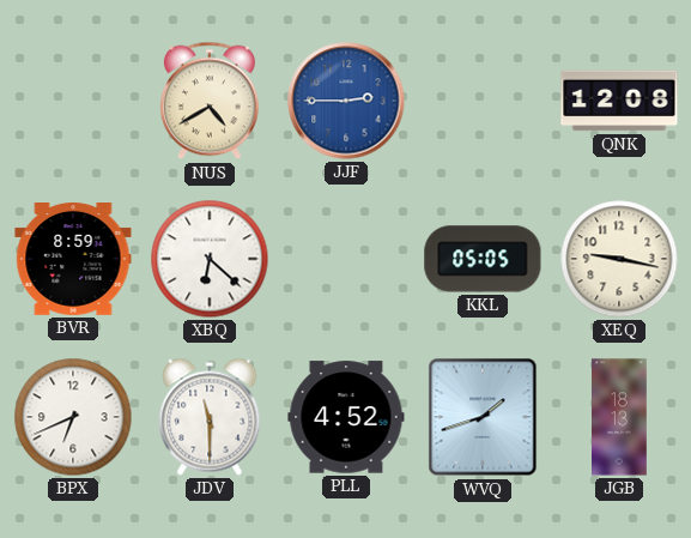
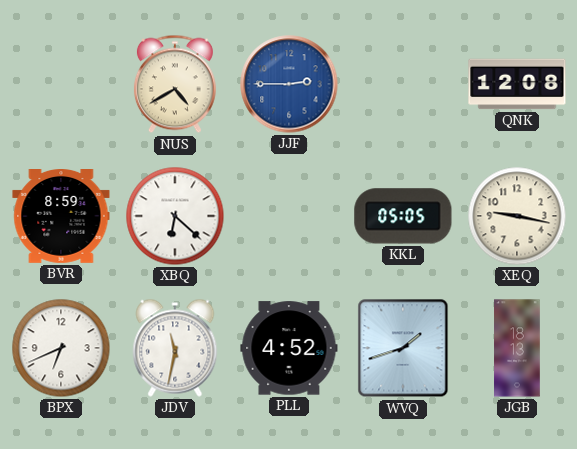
JDV: 11:30 -> 11:32
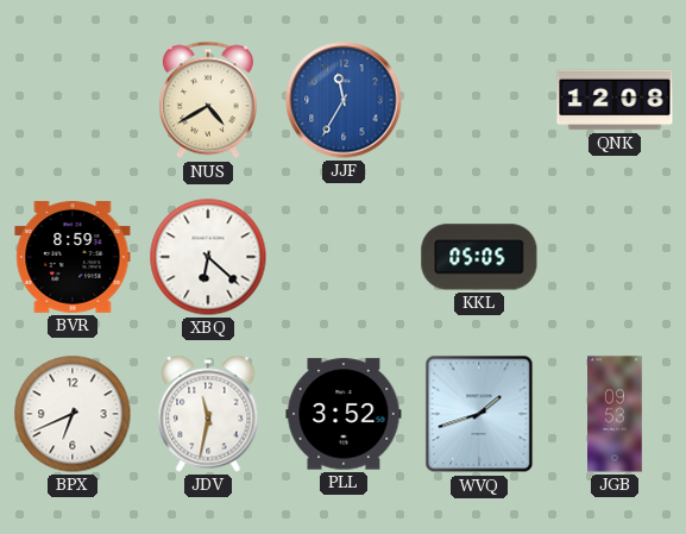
JJF: 2:45 -> 11:35
XEQ: 9:17 -> none
PLL: 4:52 -> 3:52
JGB: 18:13 -> 09:53
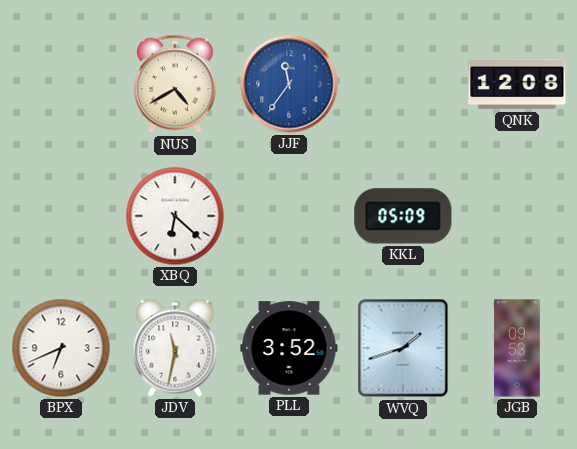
JJF: 11:35 -> 11:36
BVR: 8:59 -> none
KKL: 05:05 -> 05:09
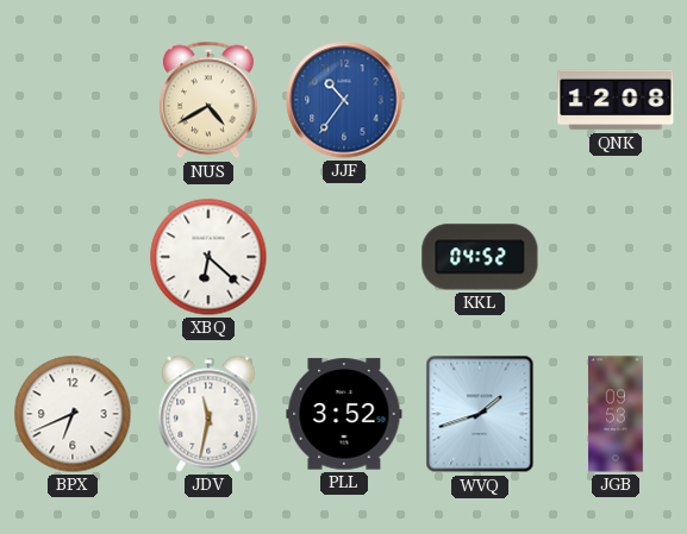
JJF: 11:36 -> 10:36
KKL: 05:09 -> 04:52
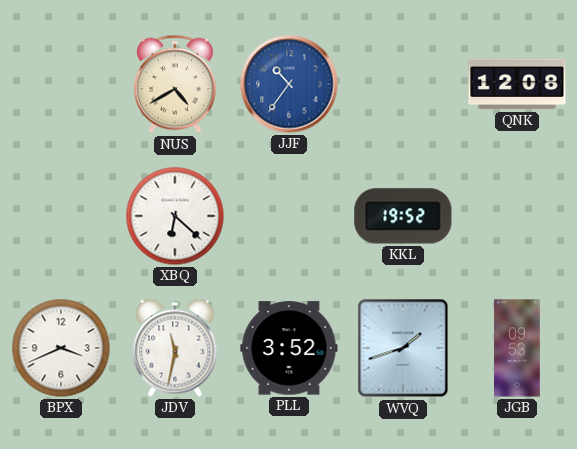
KKL: 04:52 -> 19:52
BPX: 6:41 -> 3:41
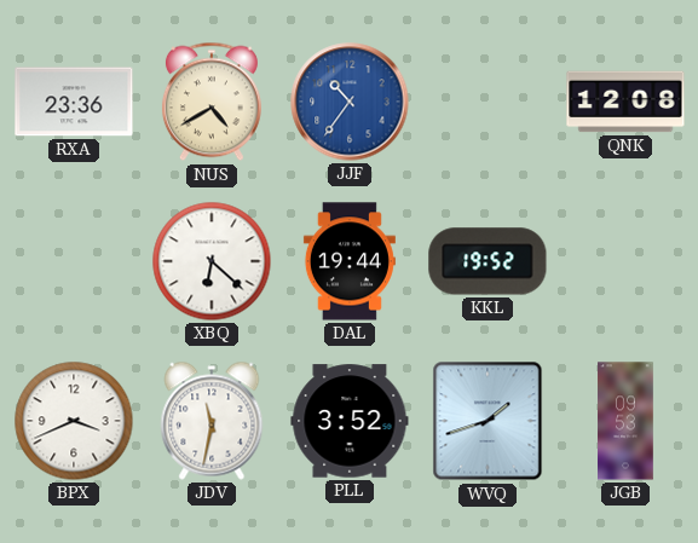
RXA: none -> 23:36
DAL: none -> 19:44
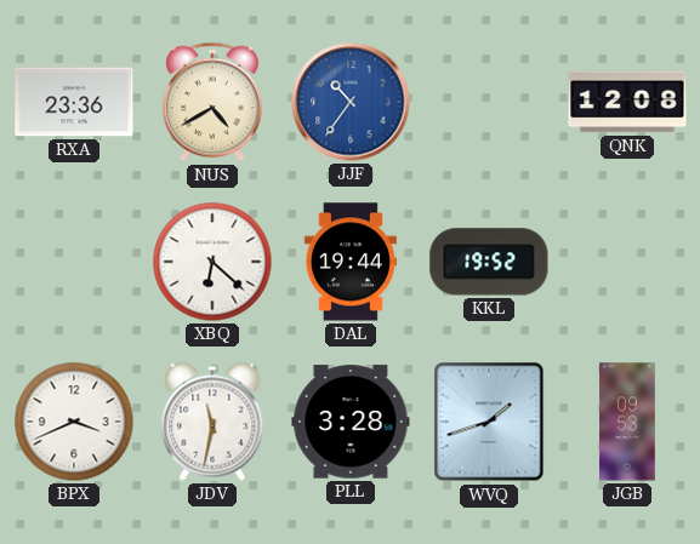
PLL: 3:52 -> 3:28
